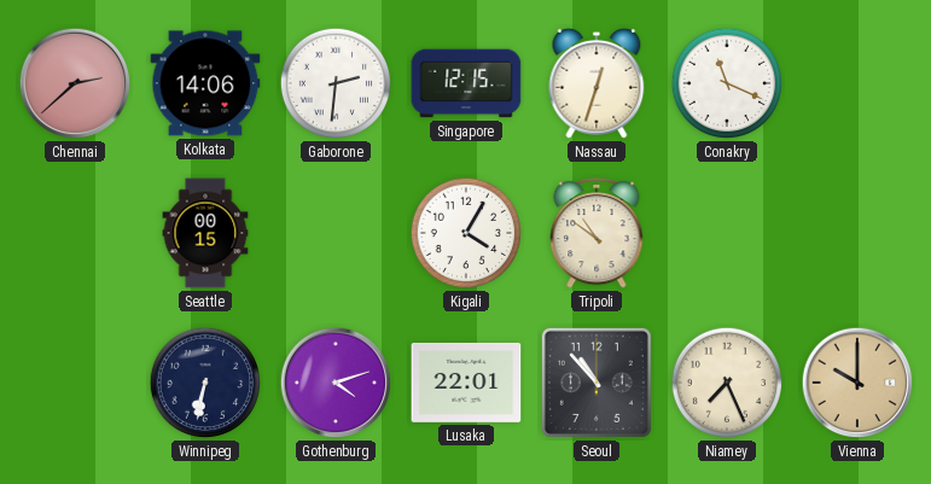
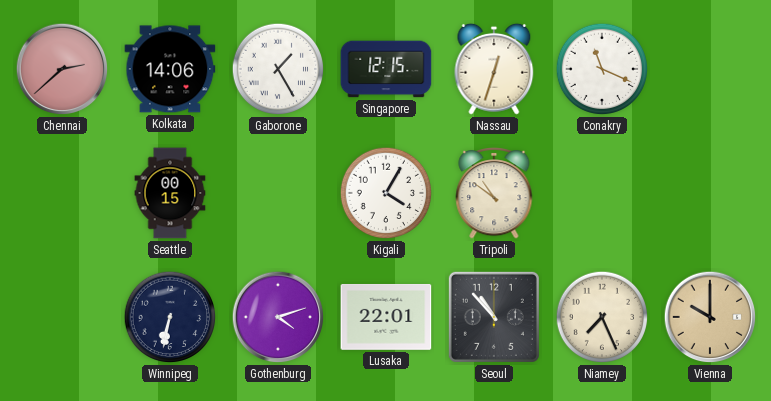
Gaborone: 2:31 -> 1:25
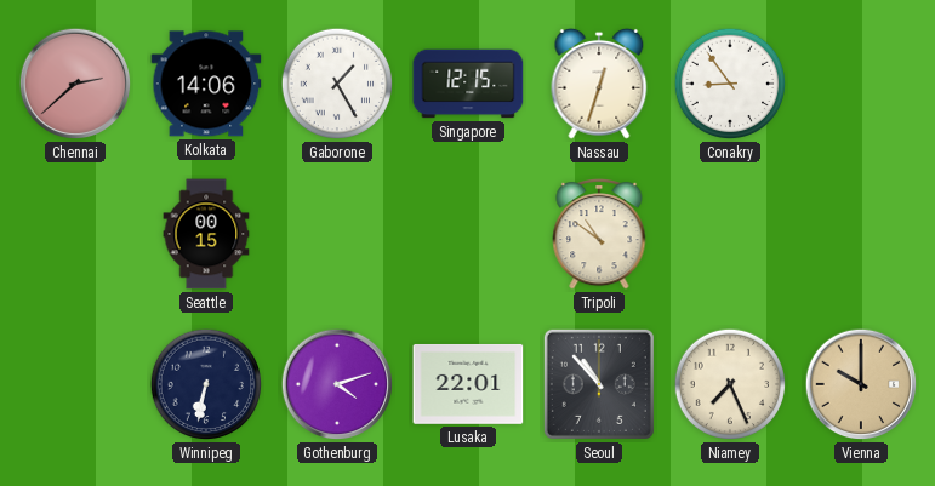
Conakry: 11:19 -> 8:54
Kigali: 4:05 -> none
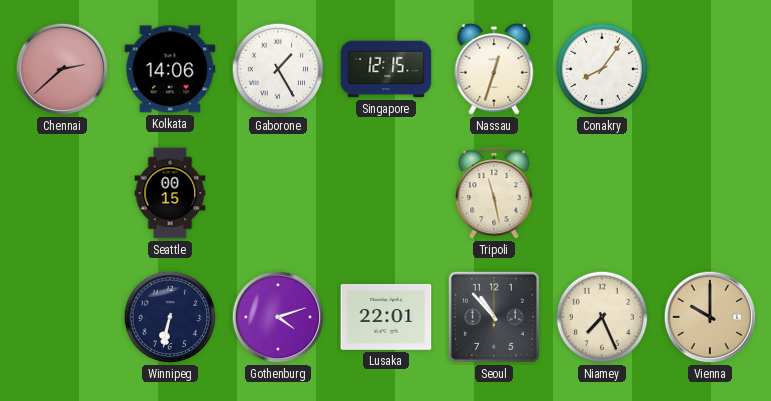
Conakry: 8:54 -> 8:06
Tripoli: 10:51 -> 11:28
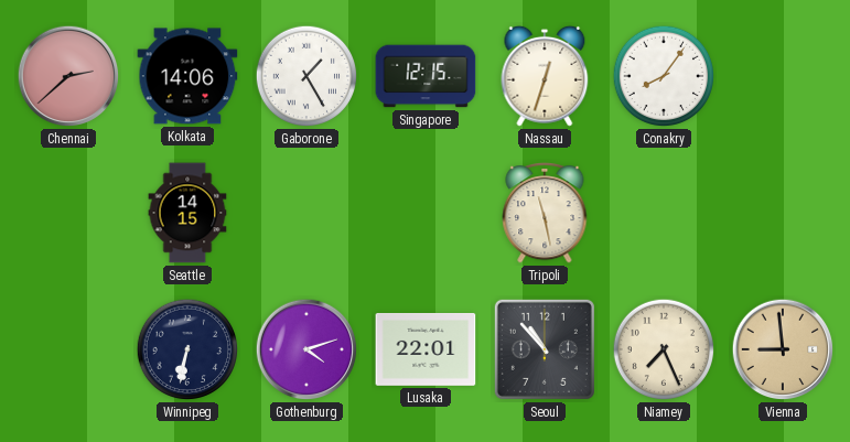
Seattle: 00:15 -> 14:15
Vienna: 10:00 -> 8:59
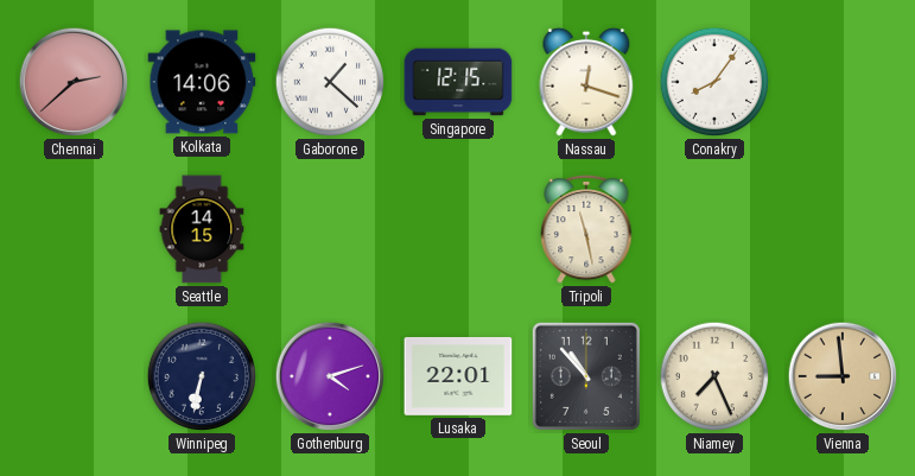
Gaborone: 1:25 -> 1:22
Nassau: 12:33 -> 12:18
